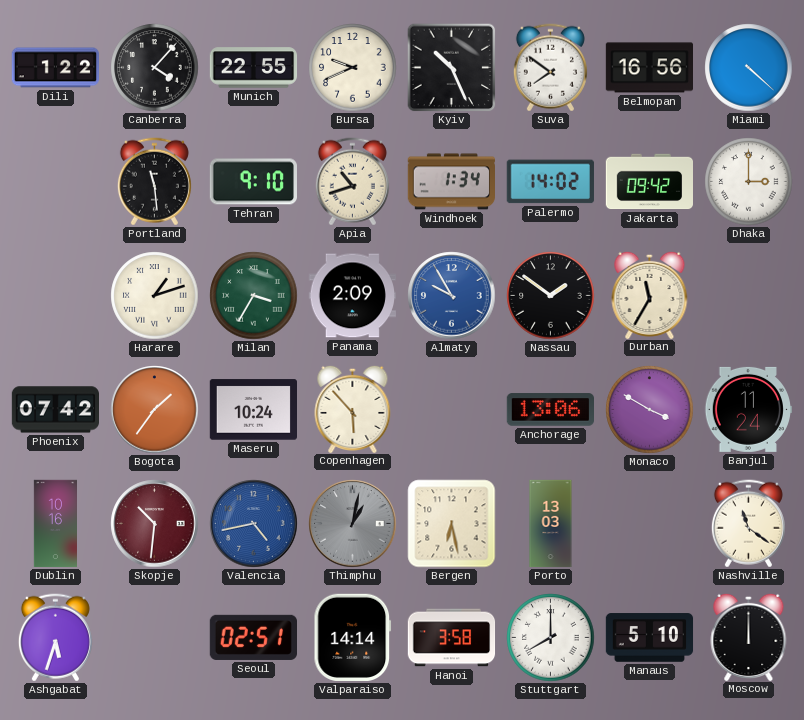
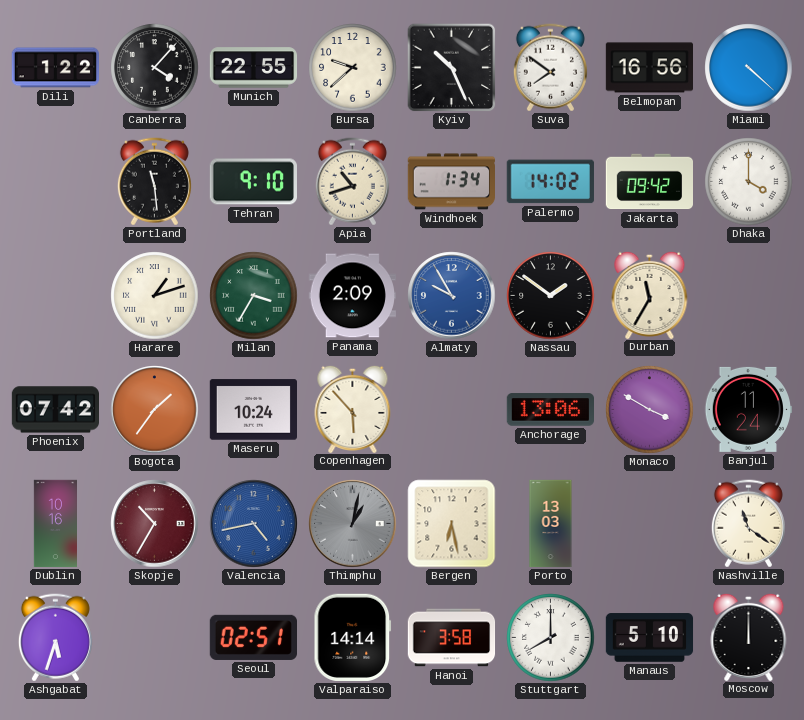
Bursa: 9:41 -> 9:38
Dhaka: 3:00 -> 4:00
Skopje: 10:31 -> 10:35
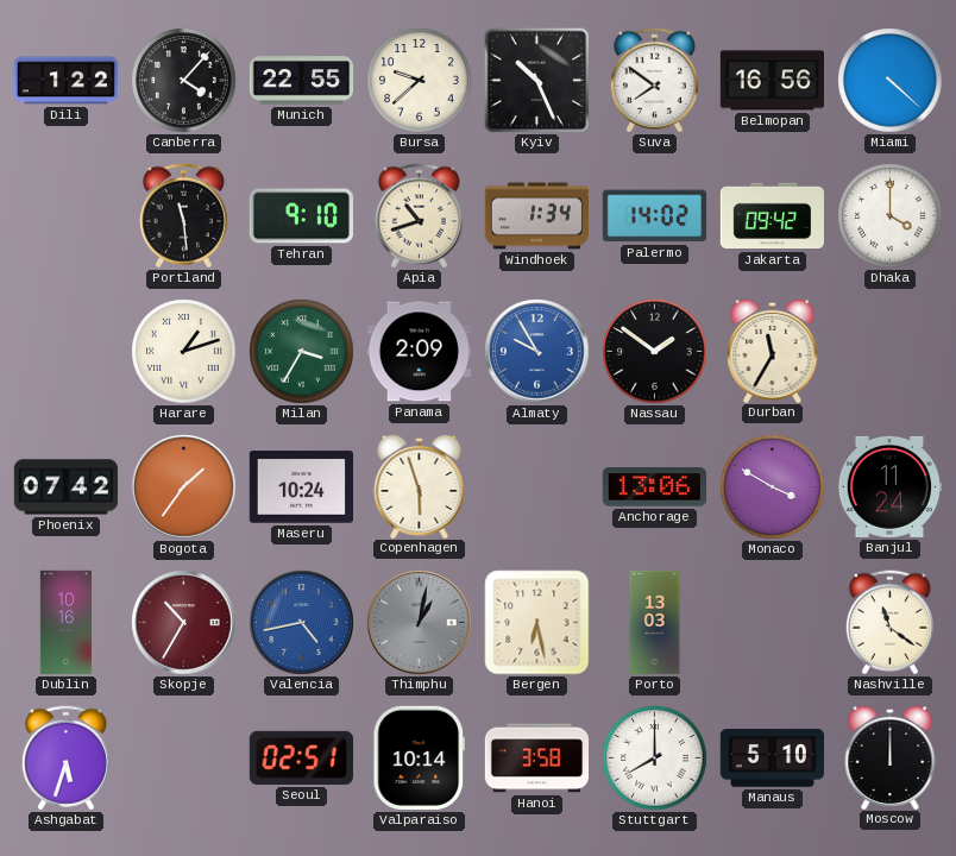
Copenhagen: 5:53 -> 5:57
Valparaiso: 14:14 -> 10:14
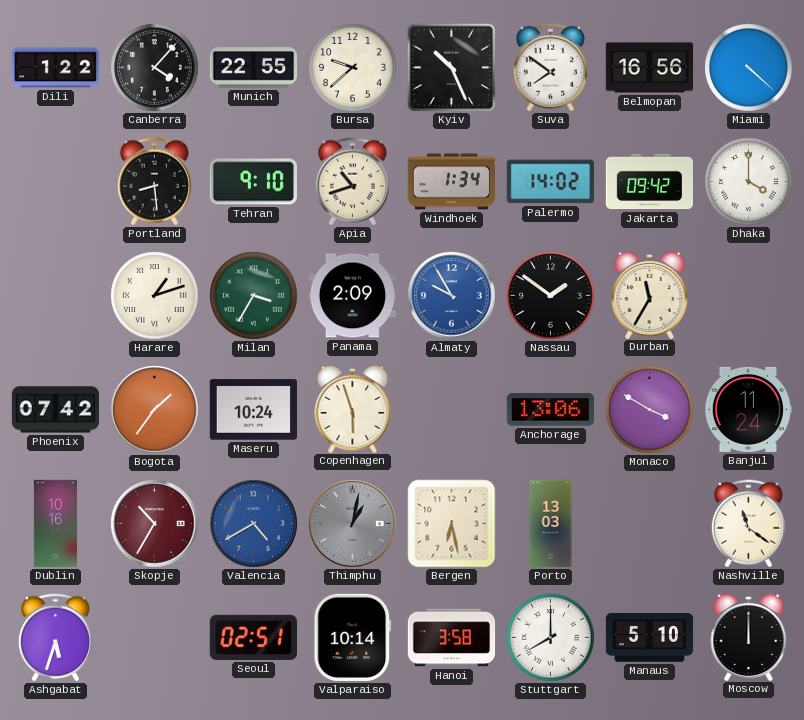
Portland: 11:29 -> 8:29
Valencia: 4:43 -> 4:40
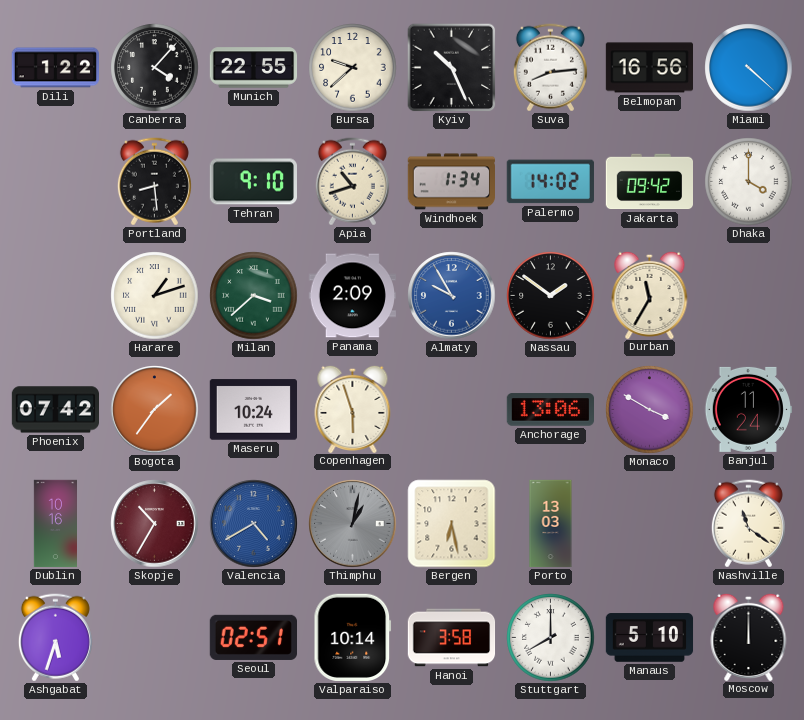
Suva: 7:51 -> 8:14
Milan: 3:35 -> 3:38
